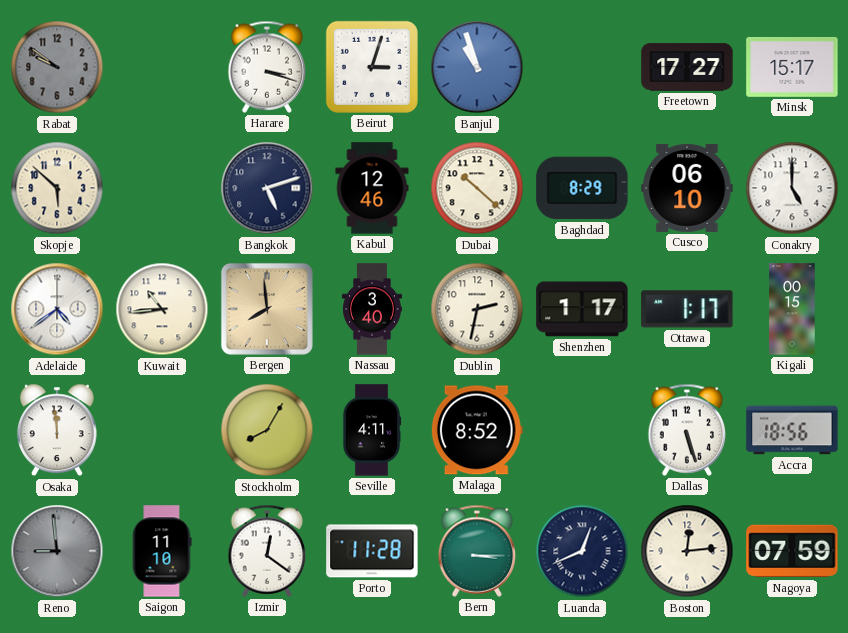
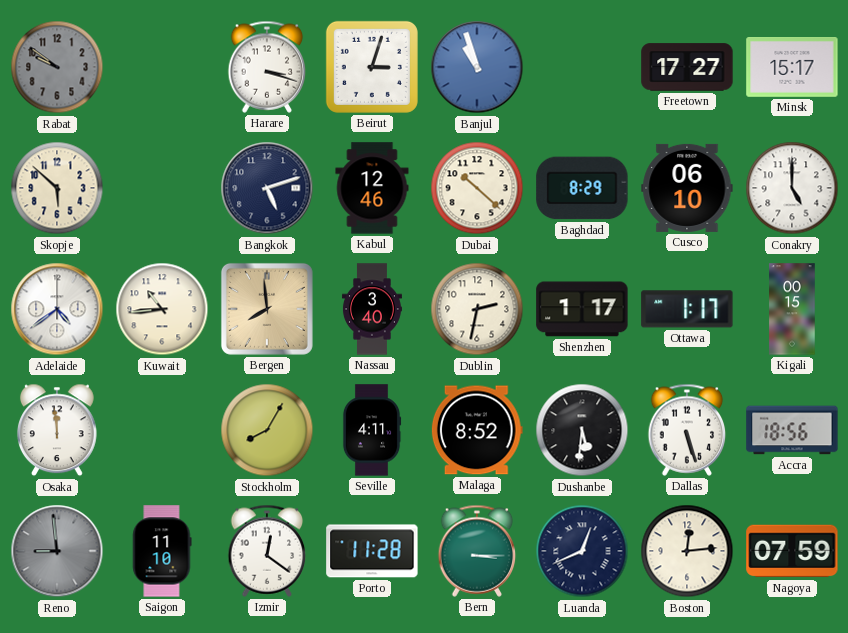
Dushanbe: none -> 5:31
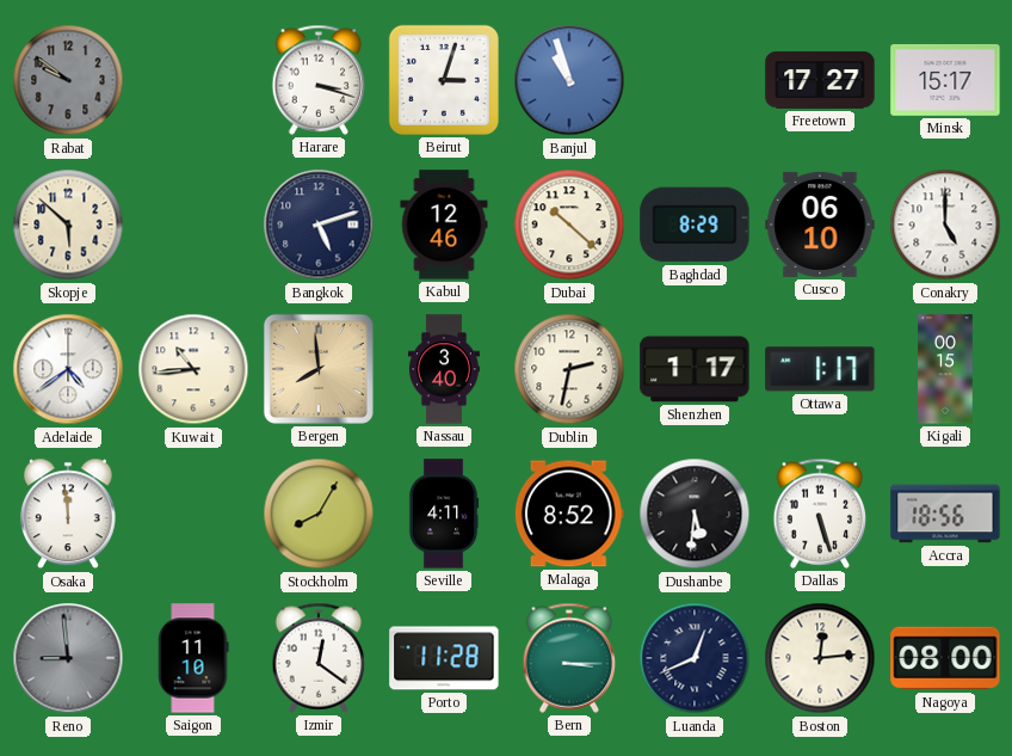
Nagoya: 07:59 -> 08:00
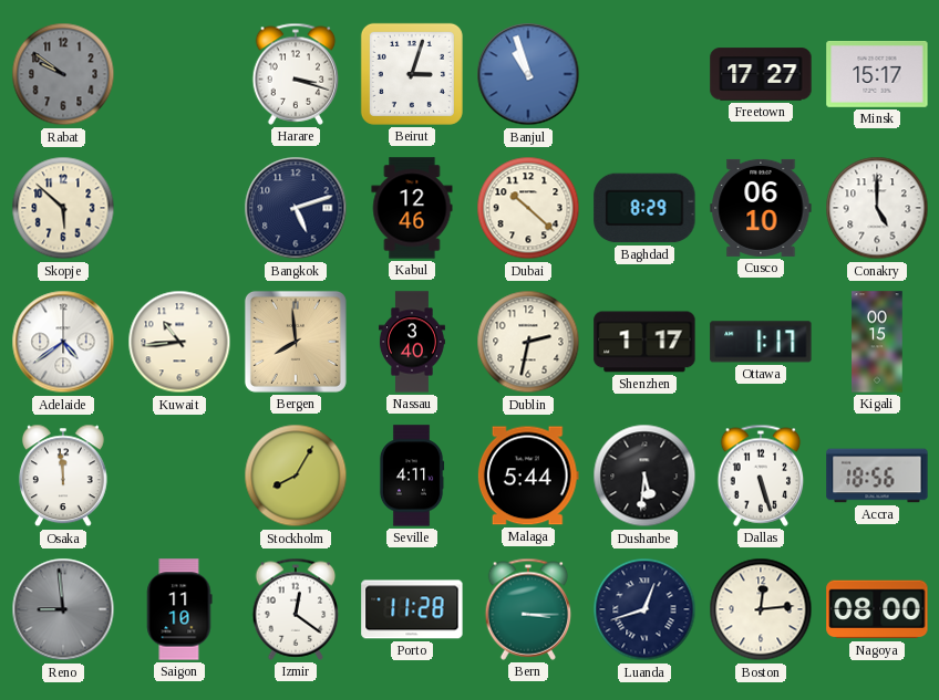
Malaga: 8:52 -> 5:44
Luanda: 12:41 -> 12:42
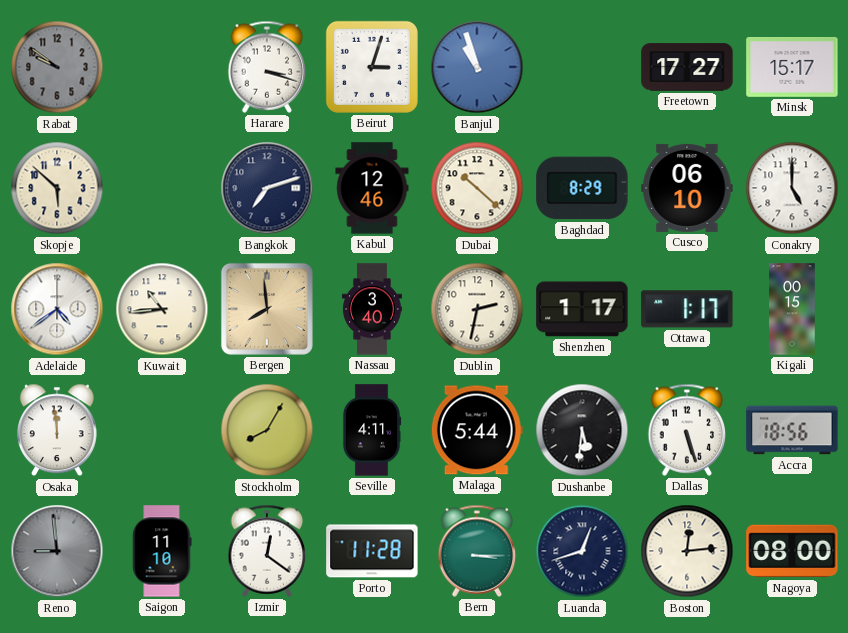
Bangkok: 5:12 -> 7:12
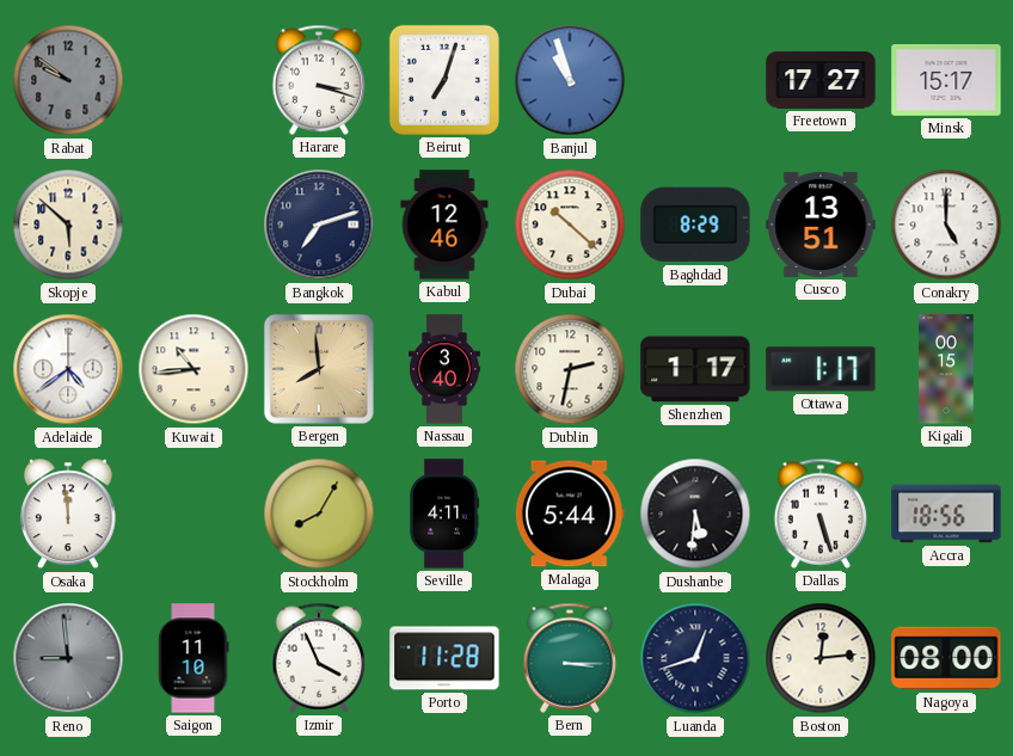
Beirut: 3:03 -> 7:03
Cusco: 06:10 -> 13:51
Izmir: 12:21 -> 3:56
